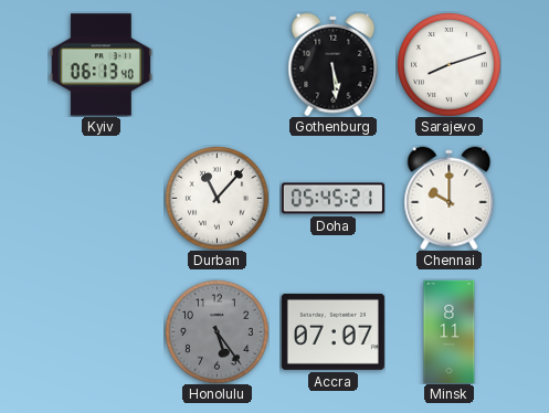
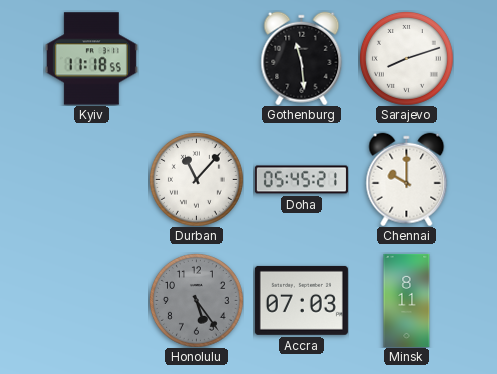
Kyiv: 06:13 -> 11:18
Gothenburg: 5:29 -> 11:29
Accra: 07:07 -> 07:03
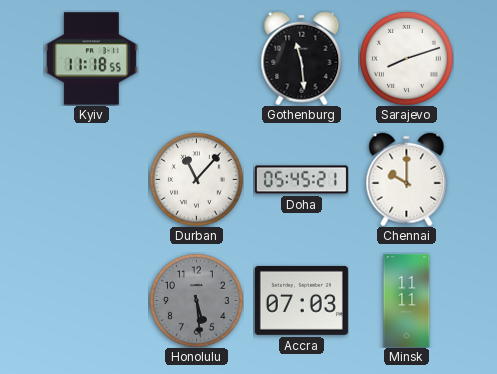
Honolulu: 5:24 -> 5:29
Minsk: 8:11 -> 11:11
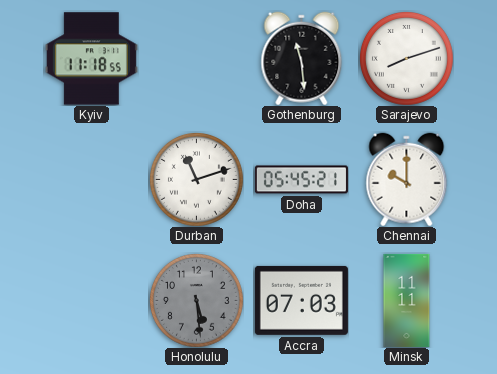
Durban: 11:07 -> 11:12
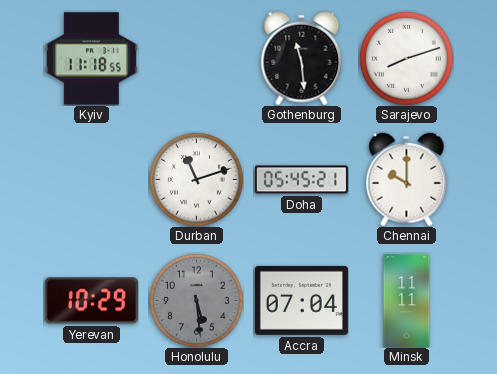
Yerevan: none -> 10:29
Accra: 07:03 -> 07:04
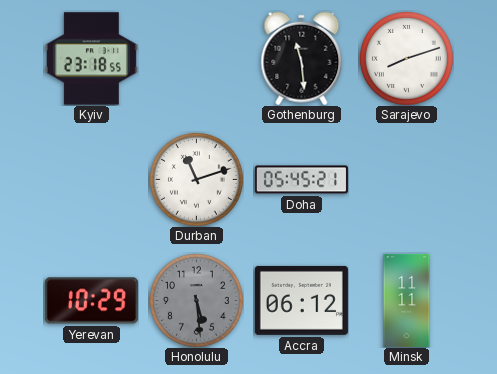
Kyiv: 11:18 -> 23:18
Chennai: 10:00 -> none
Accra: 07:04 -> 06:12
